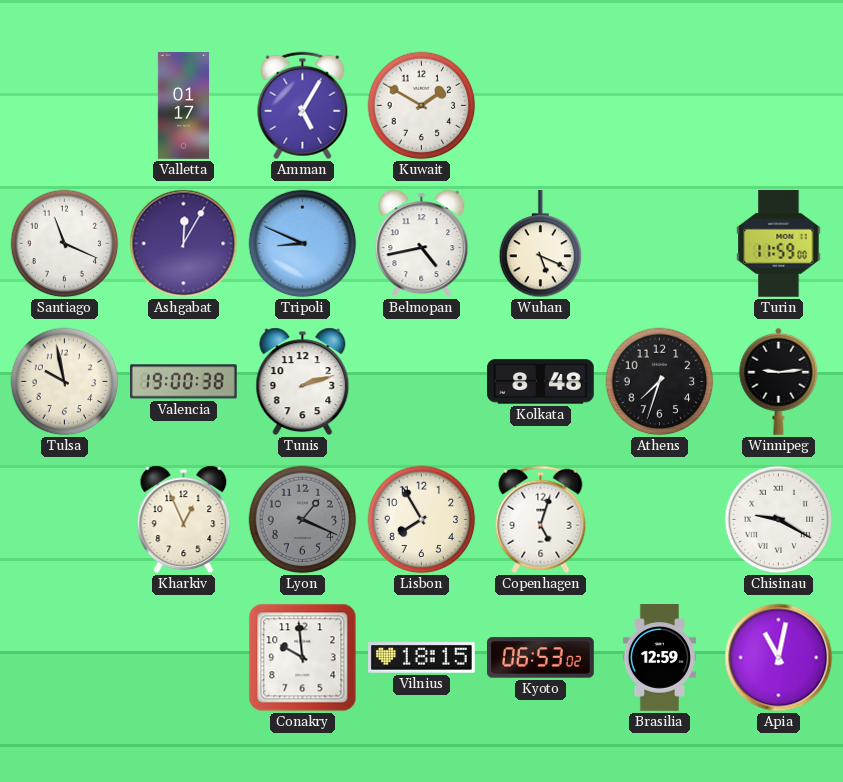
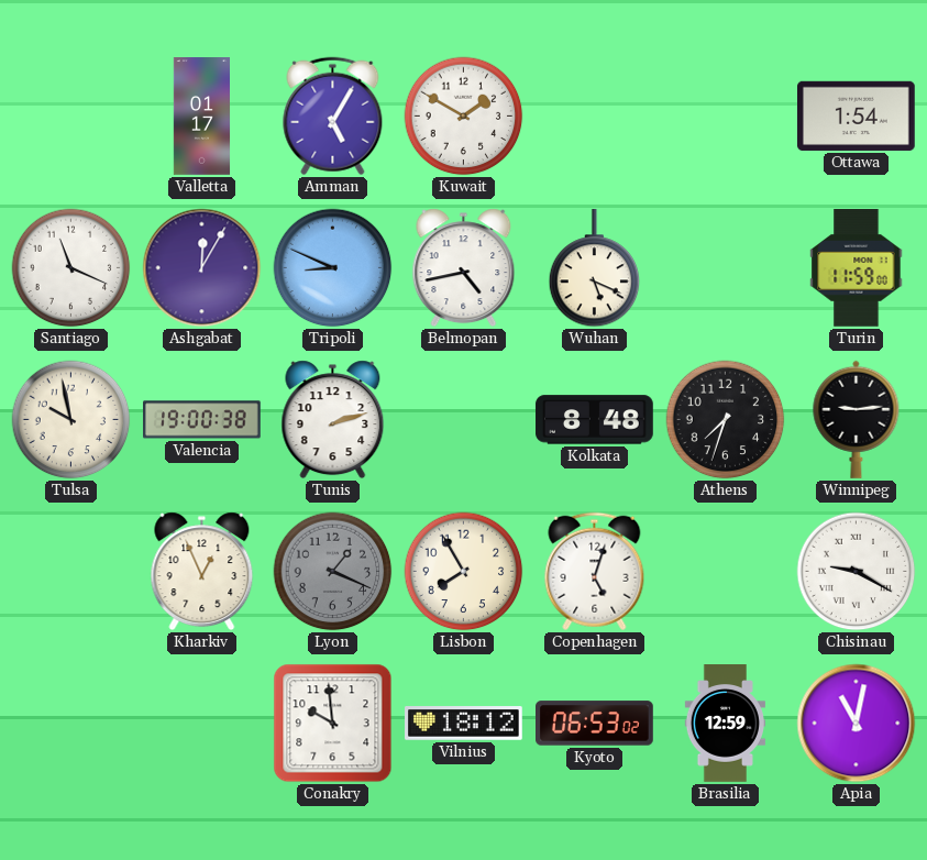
Ottawa: none -> 1:54
Vilnius: 18:15 -> 18:12
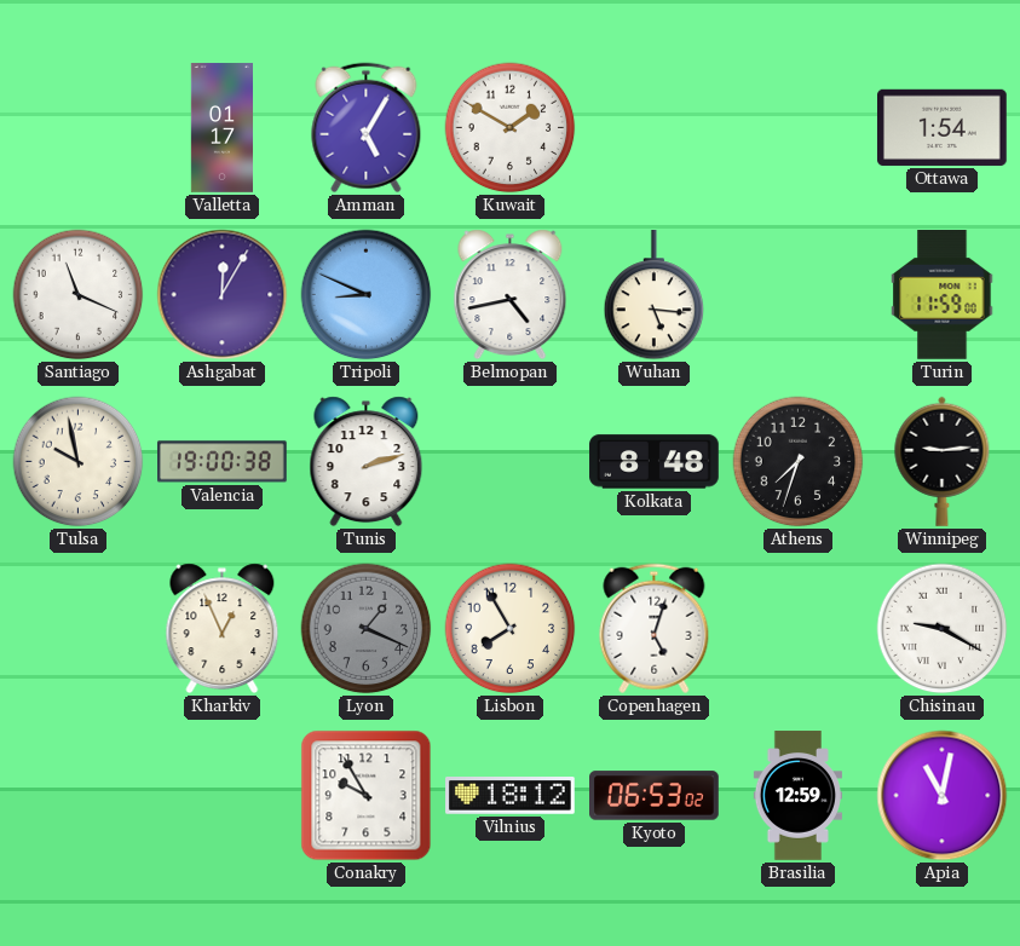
Wuhan: 5:19 -> 5:16
Conakry: 9:59 -> 9:55
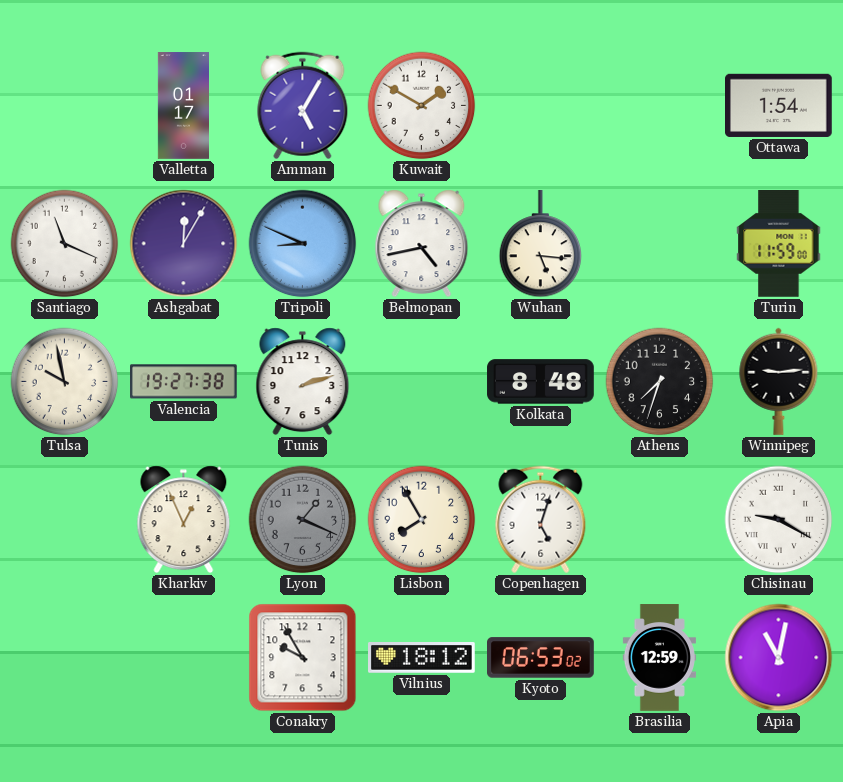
Valencia: 19:00 -> 19:27
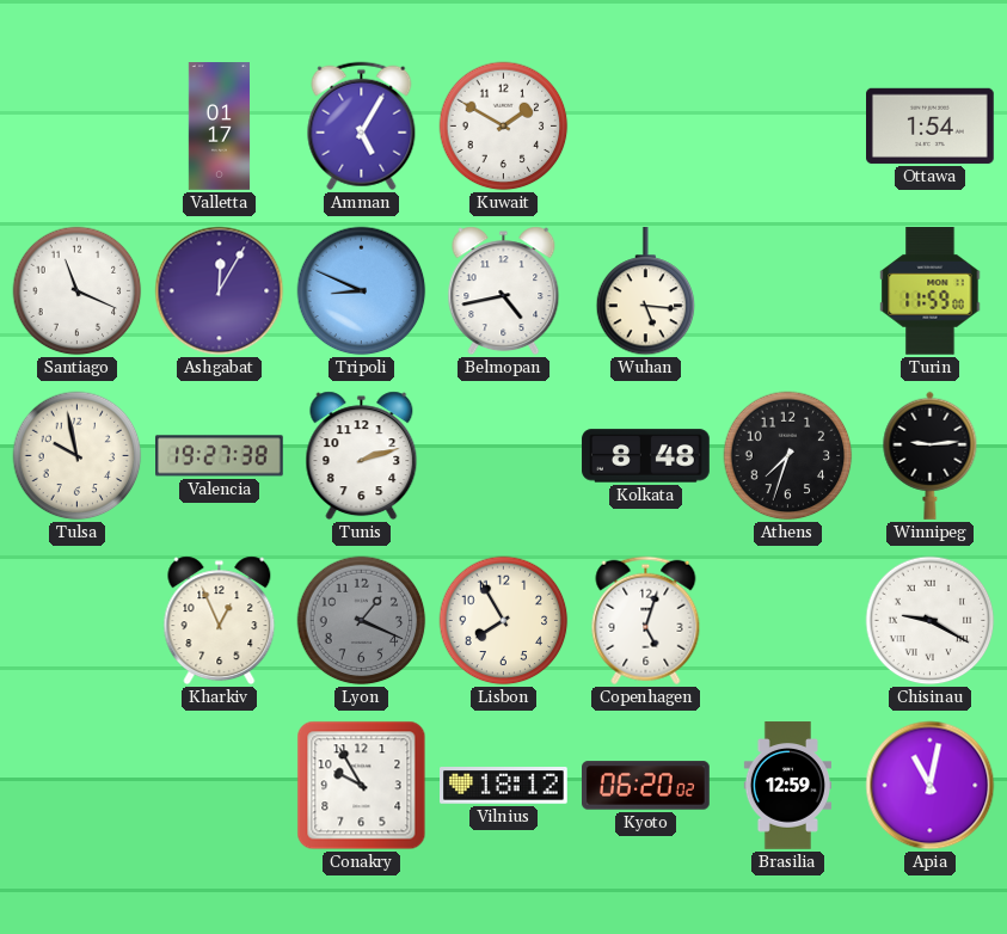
Kyoto: 06:53 -> 06:20
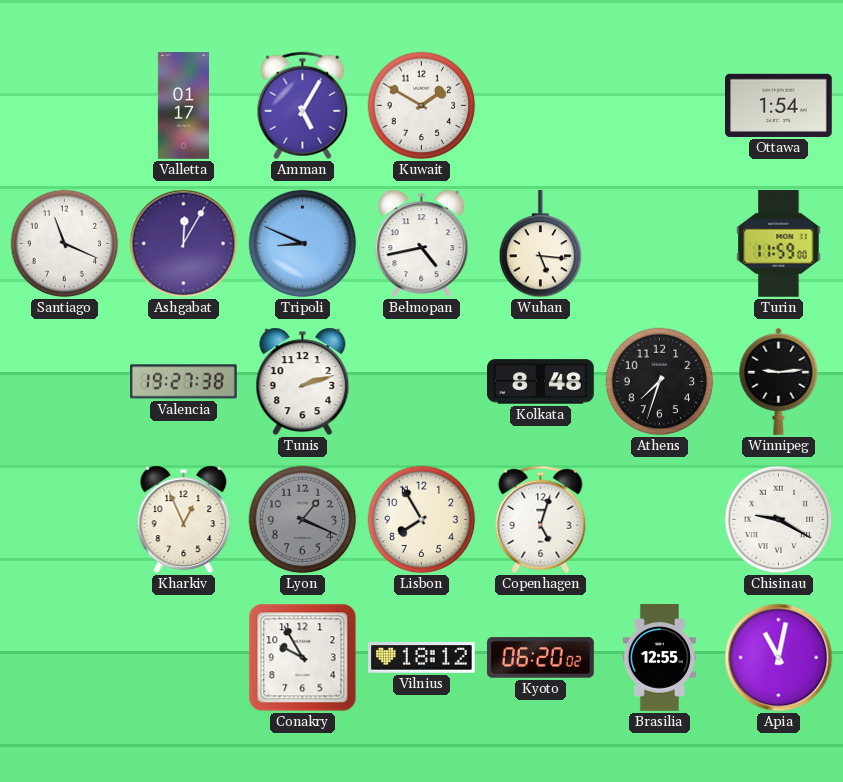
Tulsa: 9:58 -> none
Brasilia: 12:59 -> 12:55
